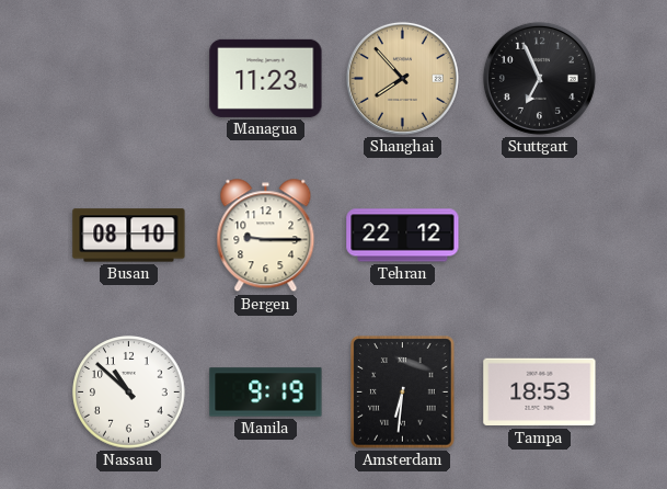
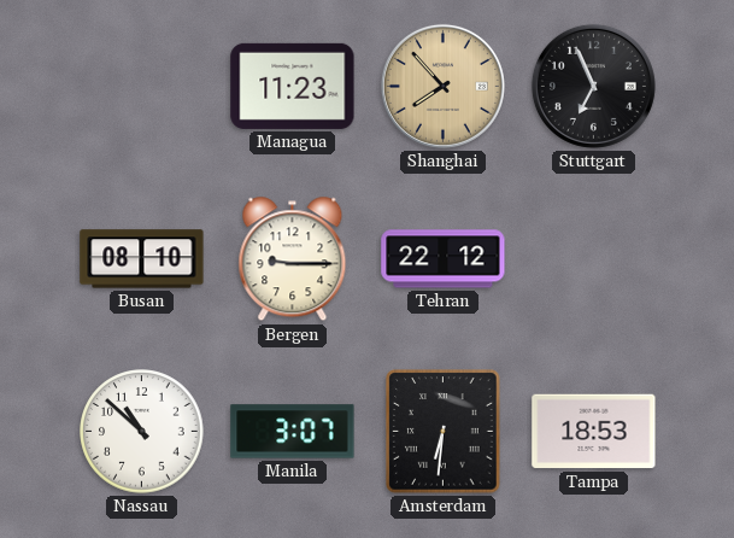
Manila: 9:19 -> 3:07
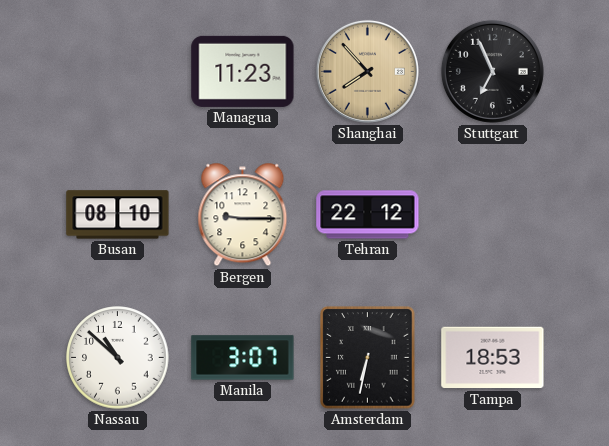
Amsterdam: 6:31 -> 6:32
